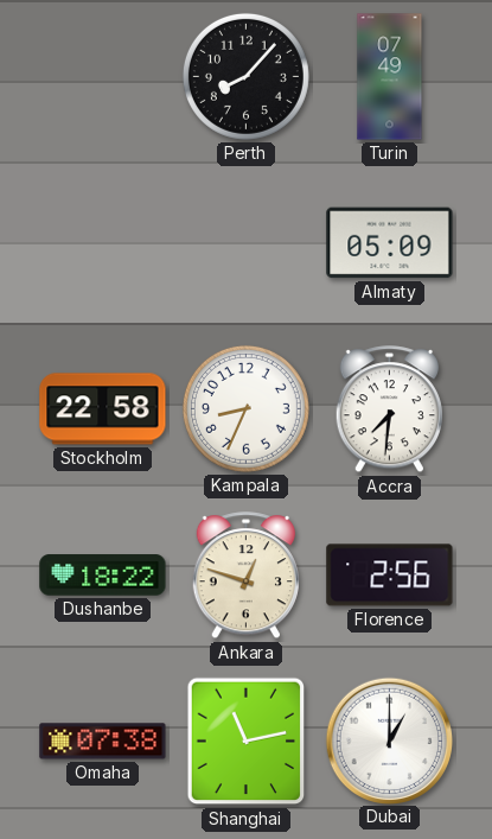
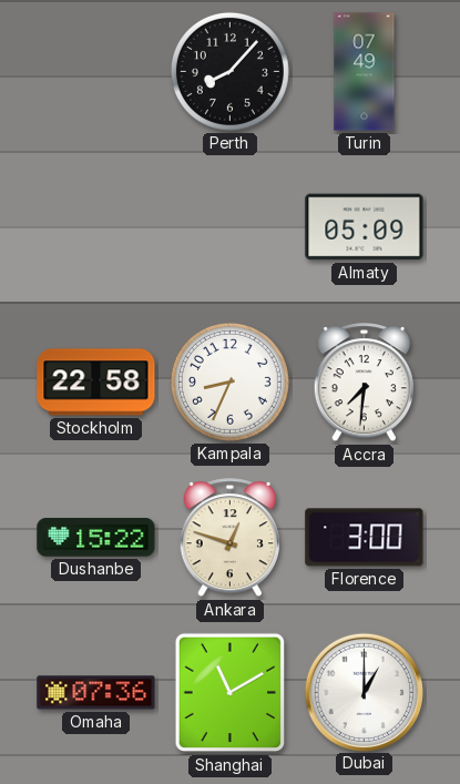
Dushanbe: 18:22 -> 15:22
Florence: 2:56 -> 3:00
Omaha: 07:38 -> 07:36
Shanghai: 11:13 -> 11:10
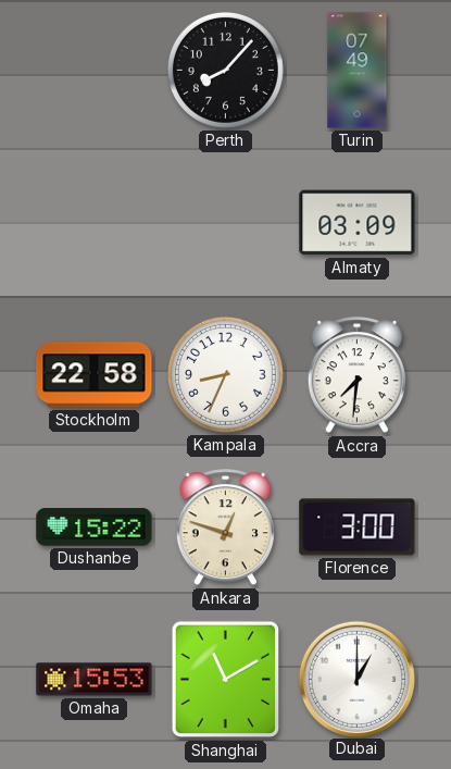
Almaty: 05:09 -> 03:09
Omaha: 07:36 -> 15:53
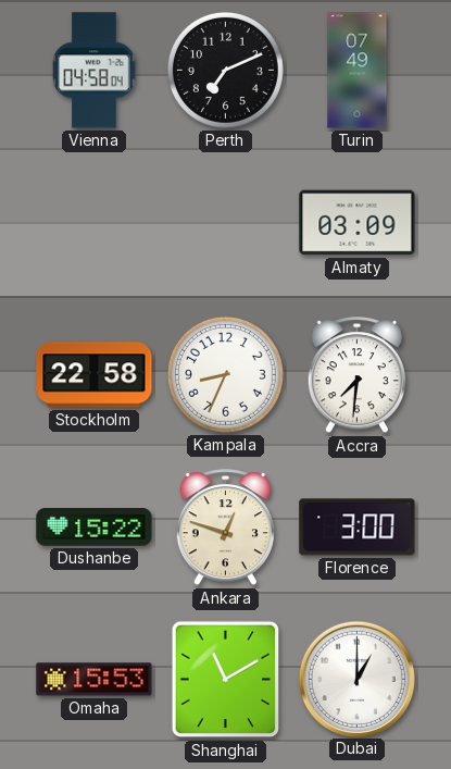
Vienna: none -> 04:58
Perth: 8:07 -> 7:11
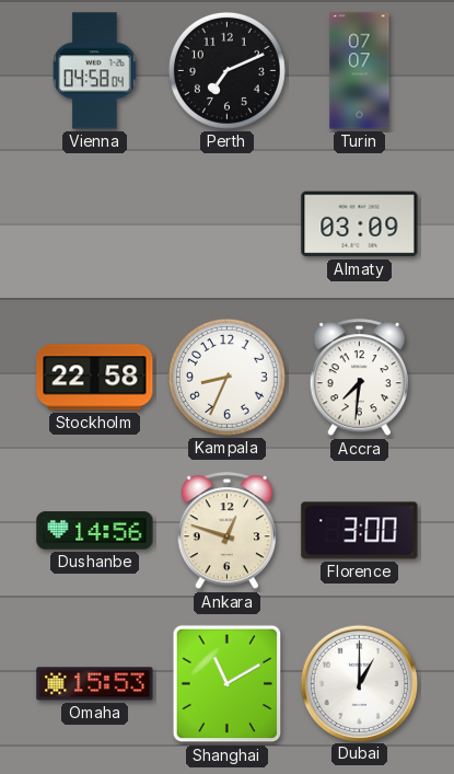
Turin: 07:49 -> 07:07
Dushanbe: 15:22 -> 14:56
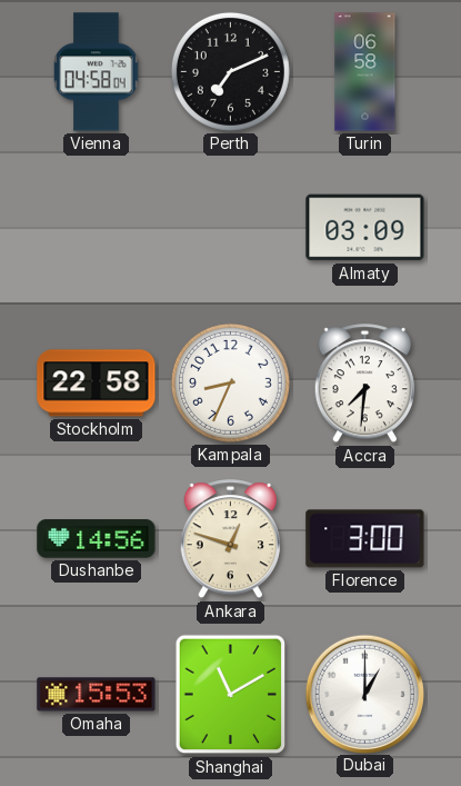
Turin: 07:07 -> 06:58
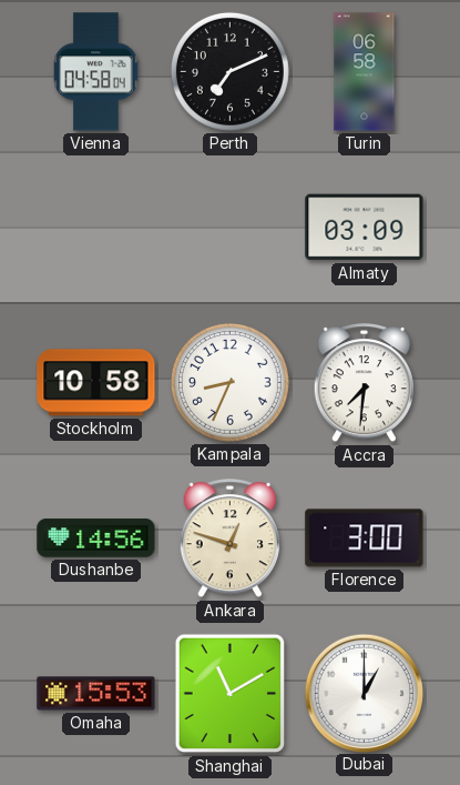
Stockholm: 22:58 -> 10:58
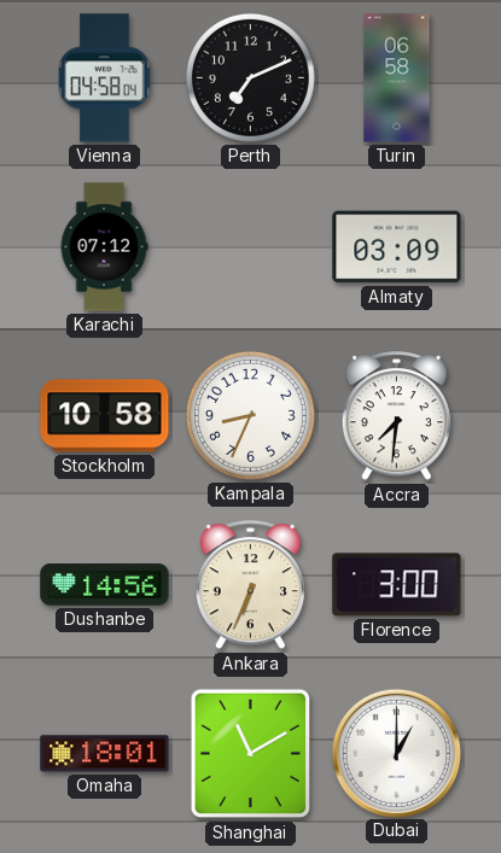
Karachi: none -> 07:12
Ankara: 12:48 -> 6:34
Omaha: 15:53 -> 18:01
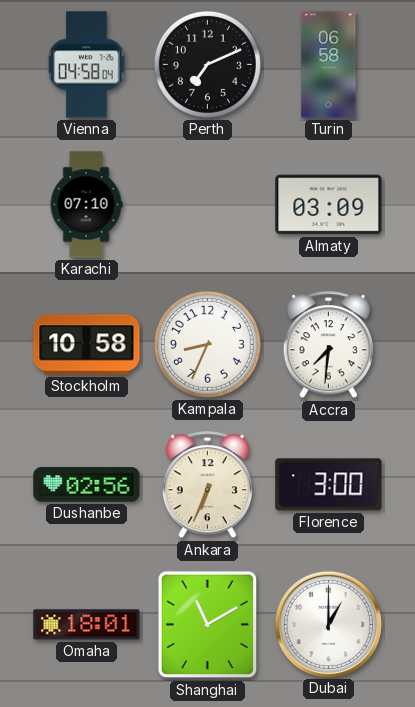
Karachi: 07:12 -> 07:10
Dushanbe: 14:56 -> 02:56
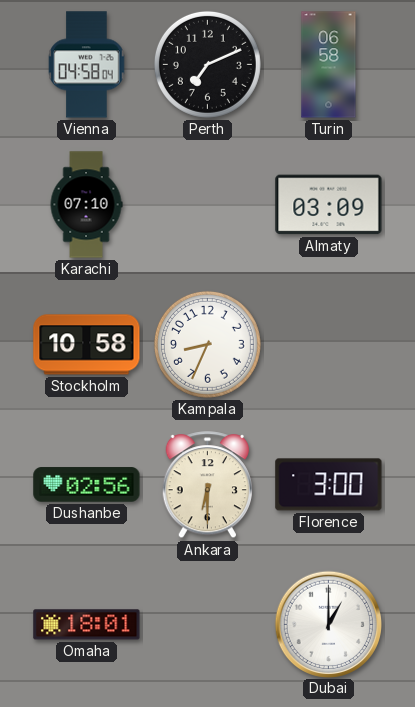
Accra: 7:31 -> none
Ankara: 6:34 -> 6:30
Shanghai: 11:10 -> none
